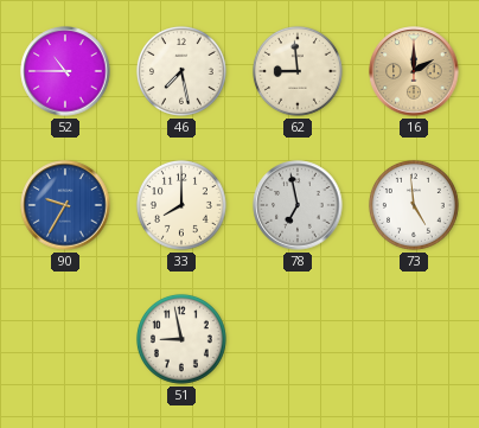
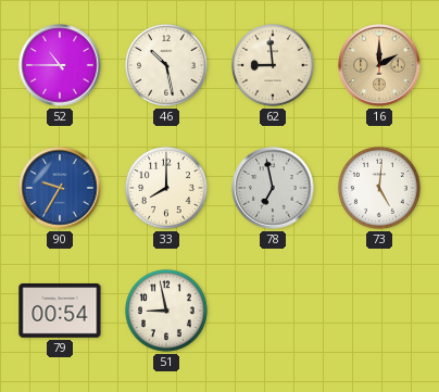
46: 7:28 -> 10:28
73: 4:59 -> 5:01
79: none -> 00:54
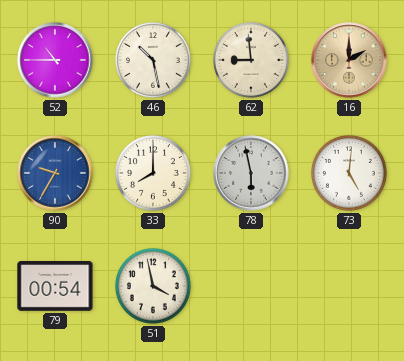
78: 6:58 -> 5:58
51: 8:58 -> 3:58
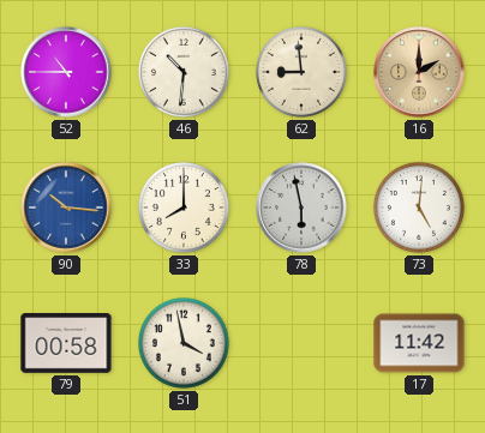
46: 10:28 -> 10:31
90: 9:35 -> 10:16
79: 00:54 -> 00:58
17: none -> 11:42
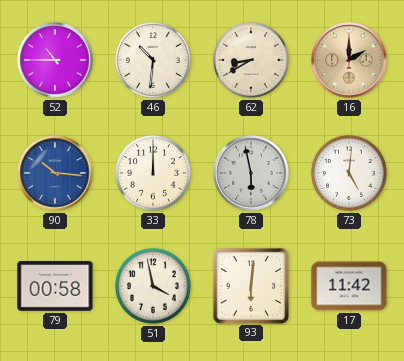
62: 8:59 -> 8:40
33: 8:00 -> 12:00
93: none -> 6:01
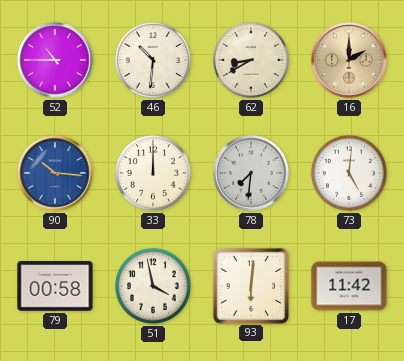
78: 5:58 -> 7:31
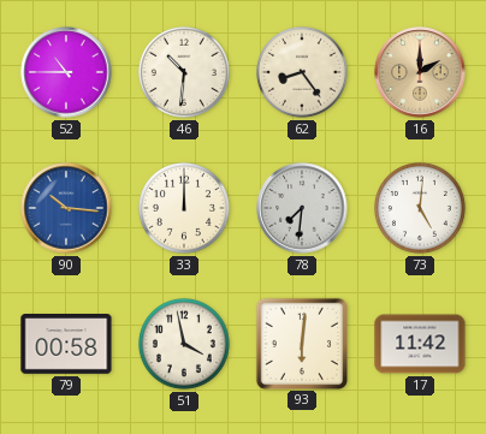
62: 8:40 -> 8:24
